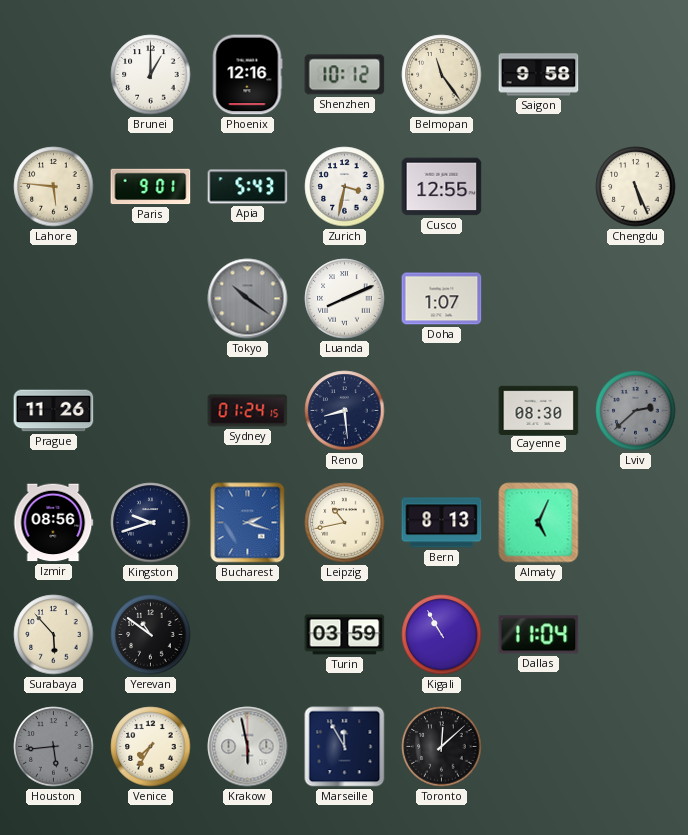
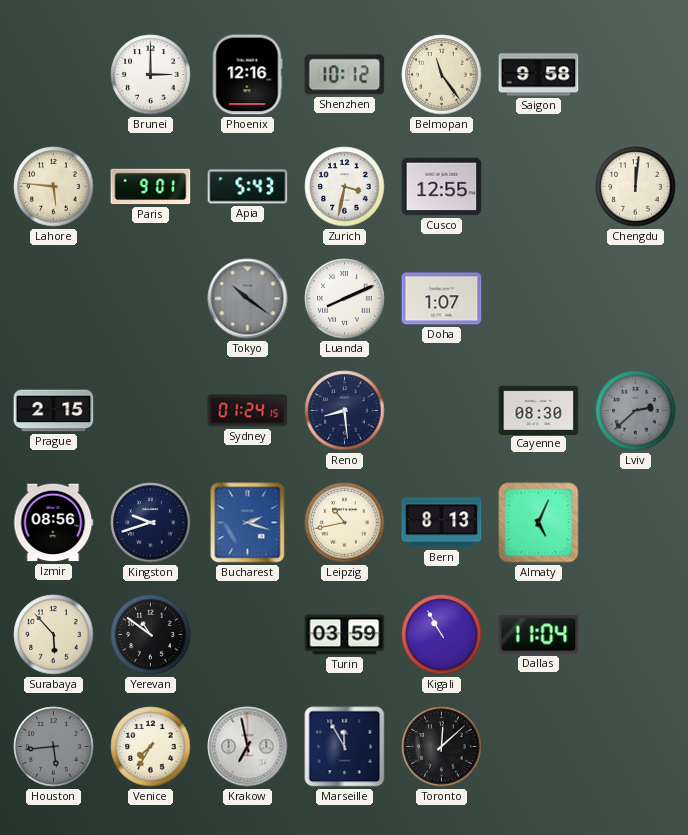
Brunei: 1:00 -> 3:00
Chengdu: 5:26 -> 12:01
Prague: 11:26 -> 2:15
Krakow: 5:58 -> 6:58
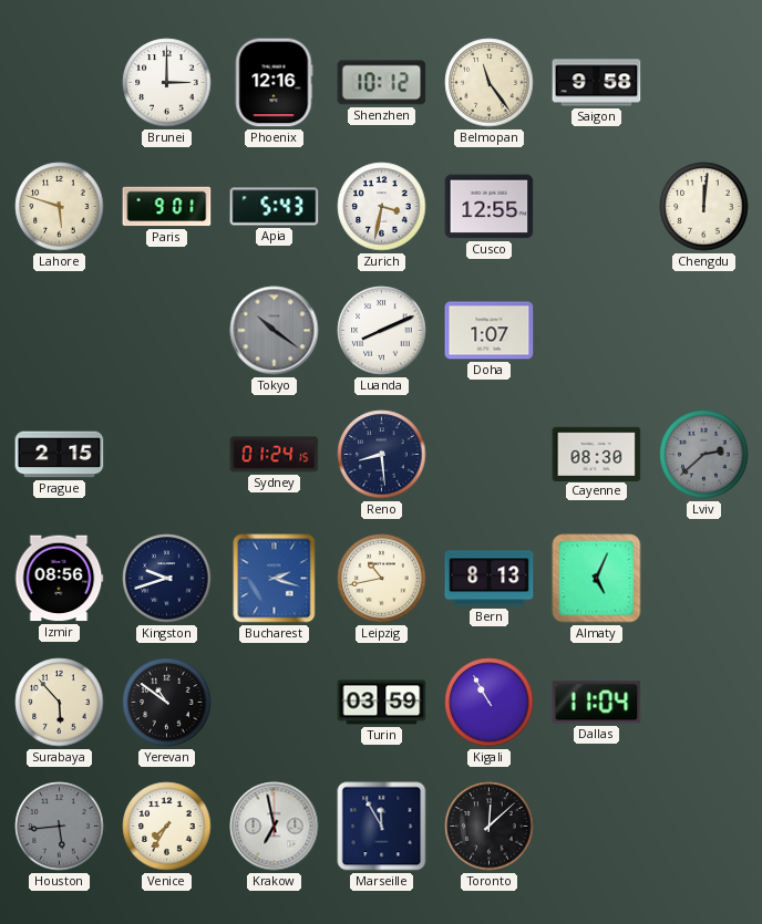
Lahore: 5:46 -> 5:48
